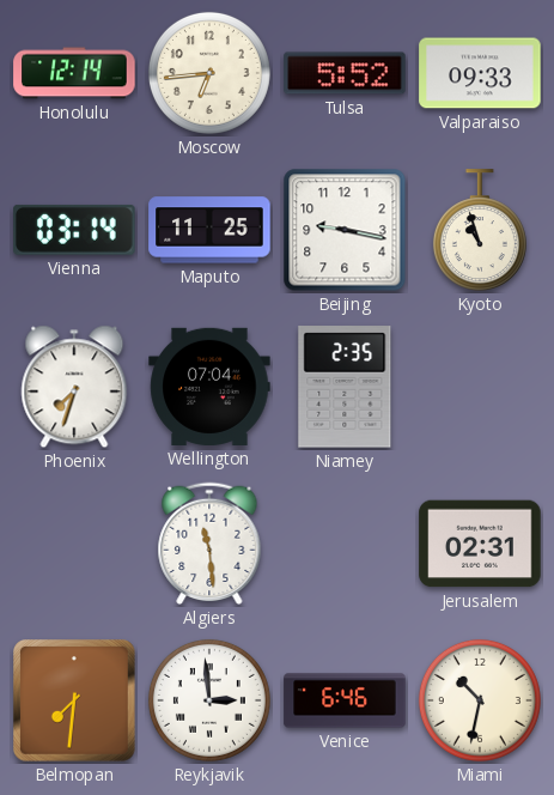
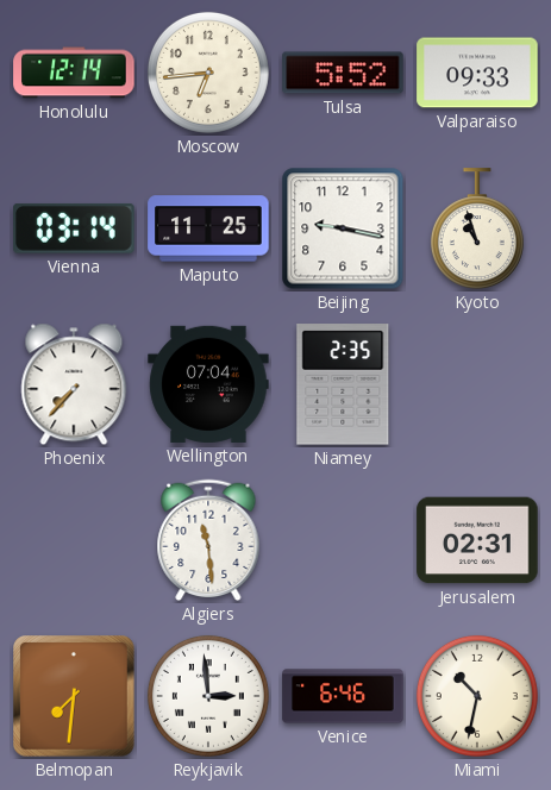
Phoenix: 7:33 -> 7:37
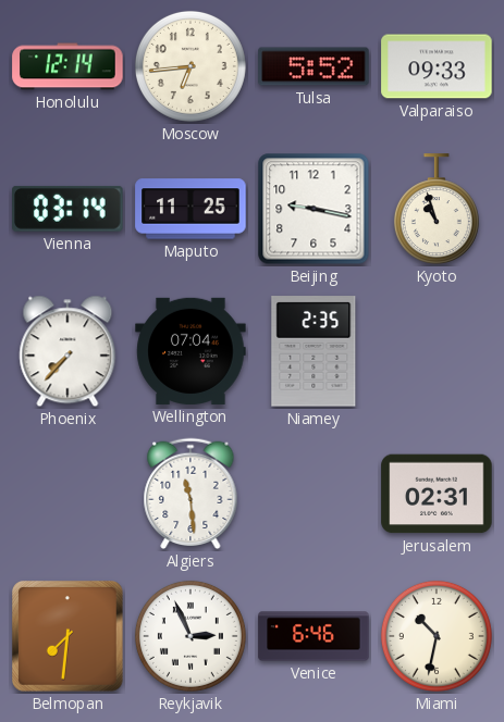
Reykjavik: 2:59 -> 2:56
